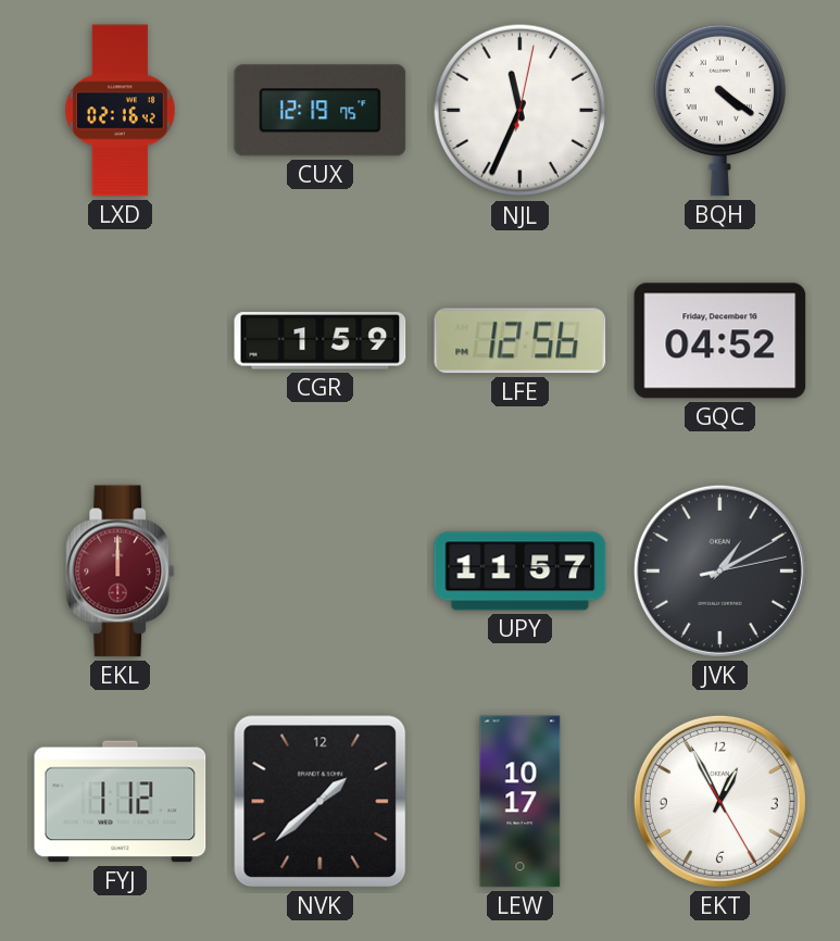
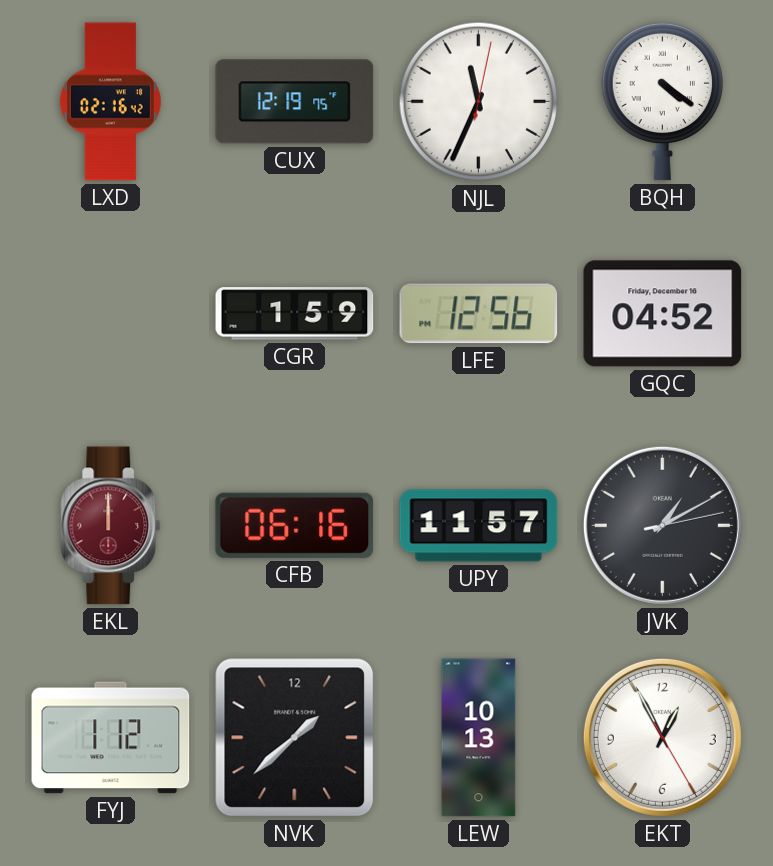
CFB: none -> 06:16
LEW: 10:17 -> 10:13
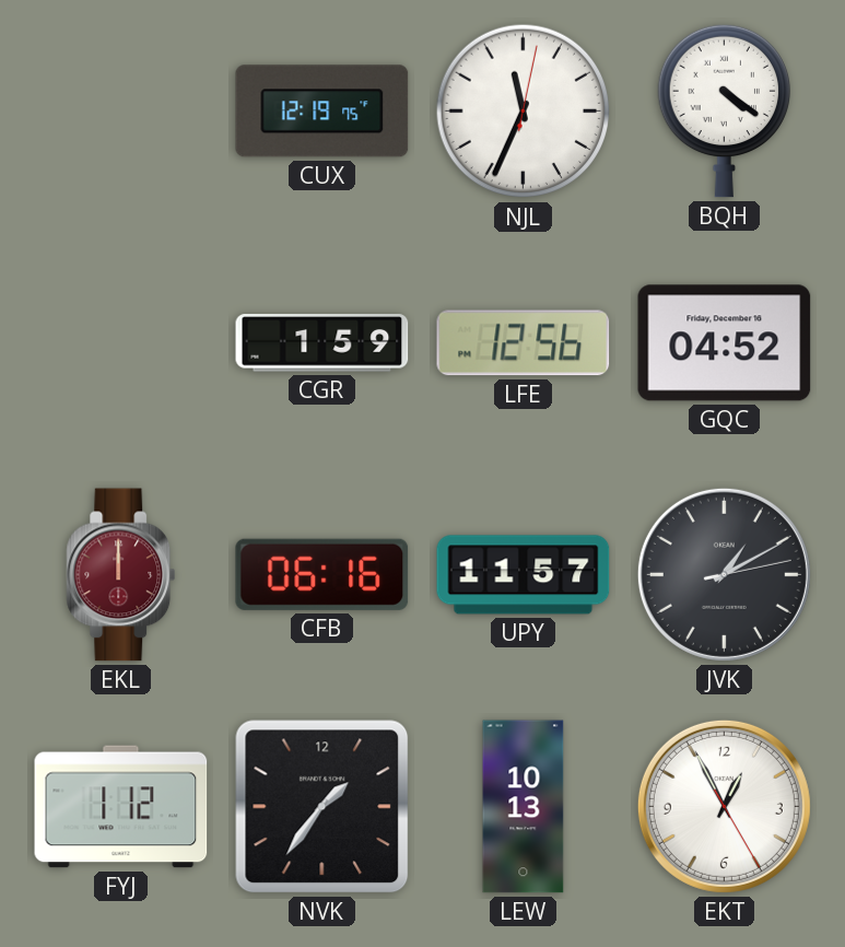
LXD: 02:16 -> none
NVK: 1:38 -> 1:36
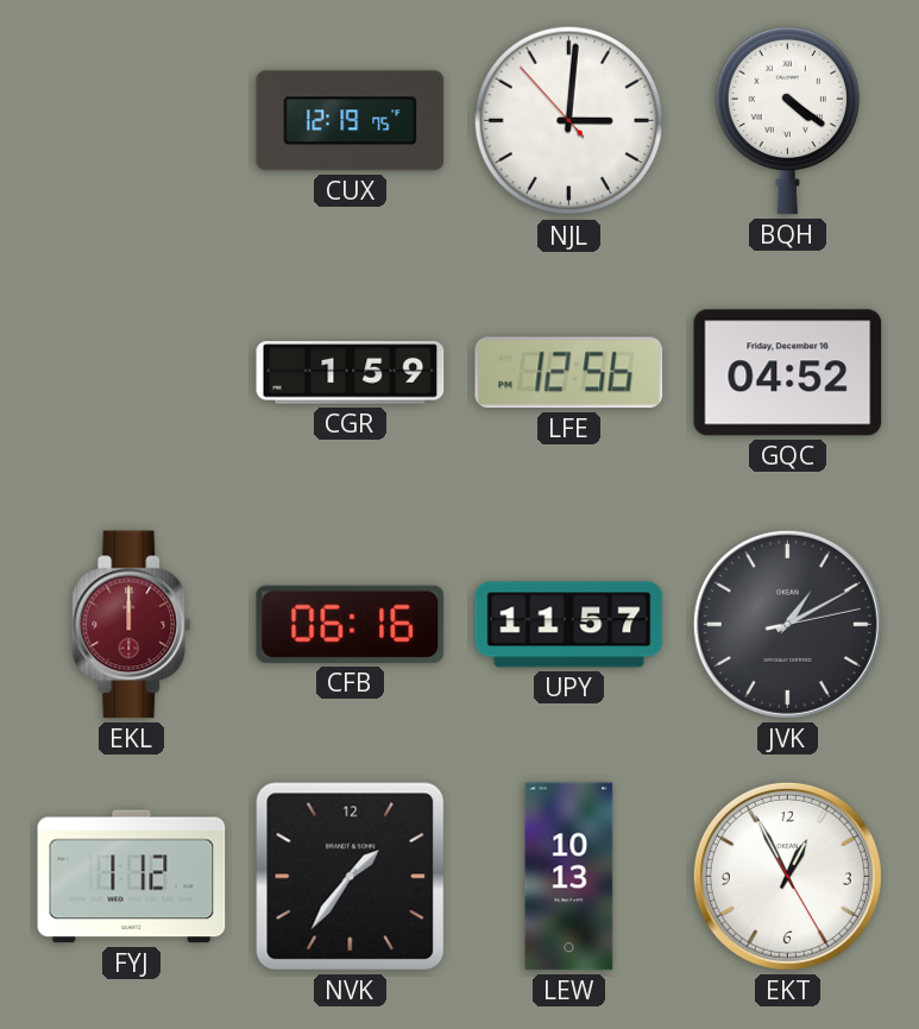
NJL: 11:34 -> 3:00
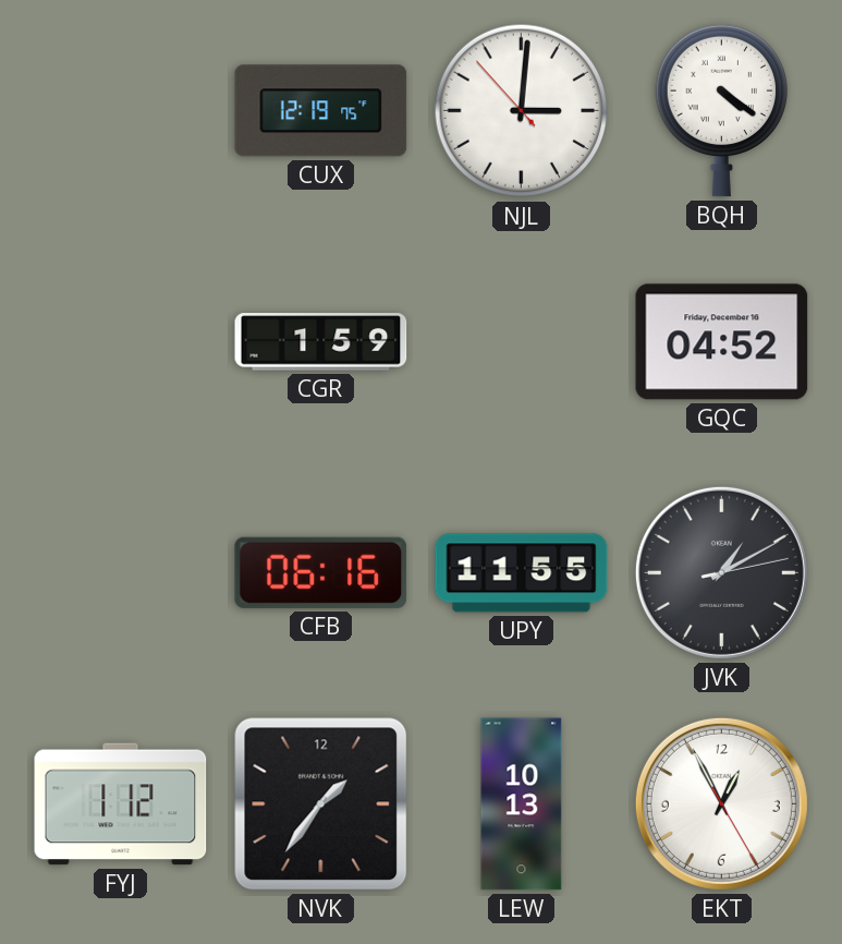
LFE: 12:56 -> none
EKL: 12:00 -> none
UPY: 11:57 -> 11:55
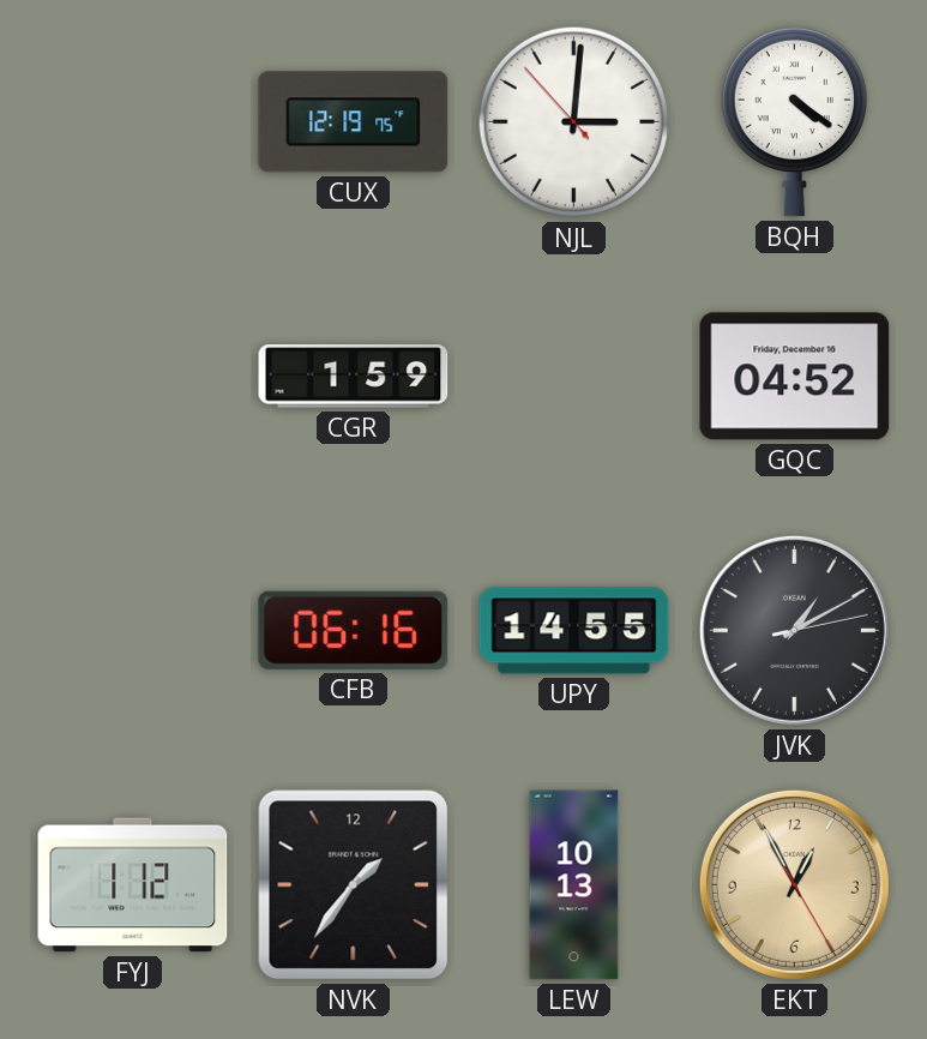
UPY: 11:55 -> 14:55
EKT dial: white -> champagne
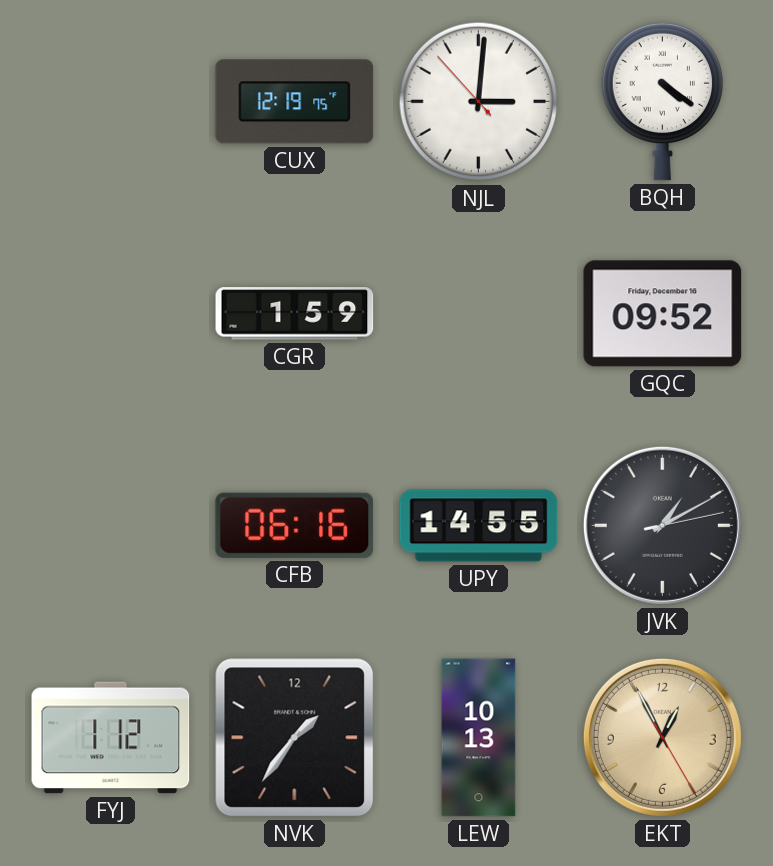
GQC: 04:52 -> 09:52
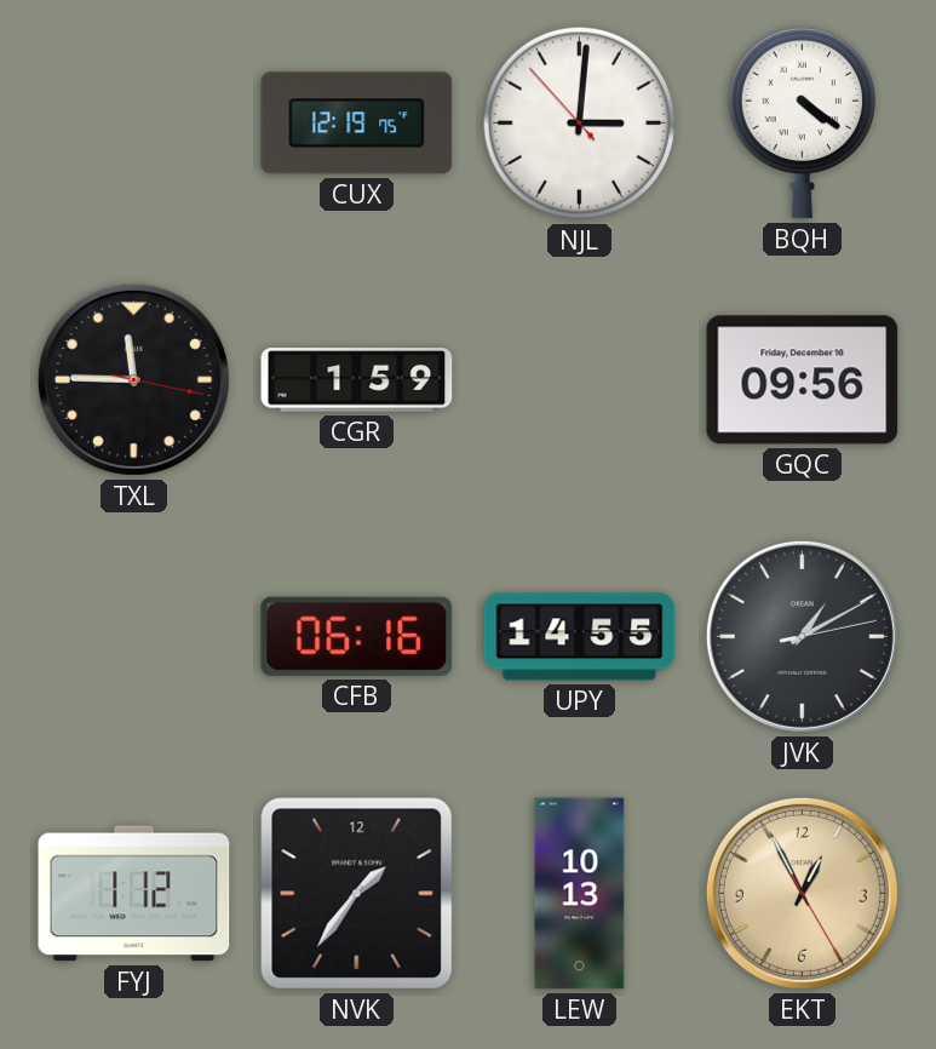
TXL: none -> 11:45
GQC: 09:52 -> 09:56
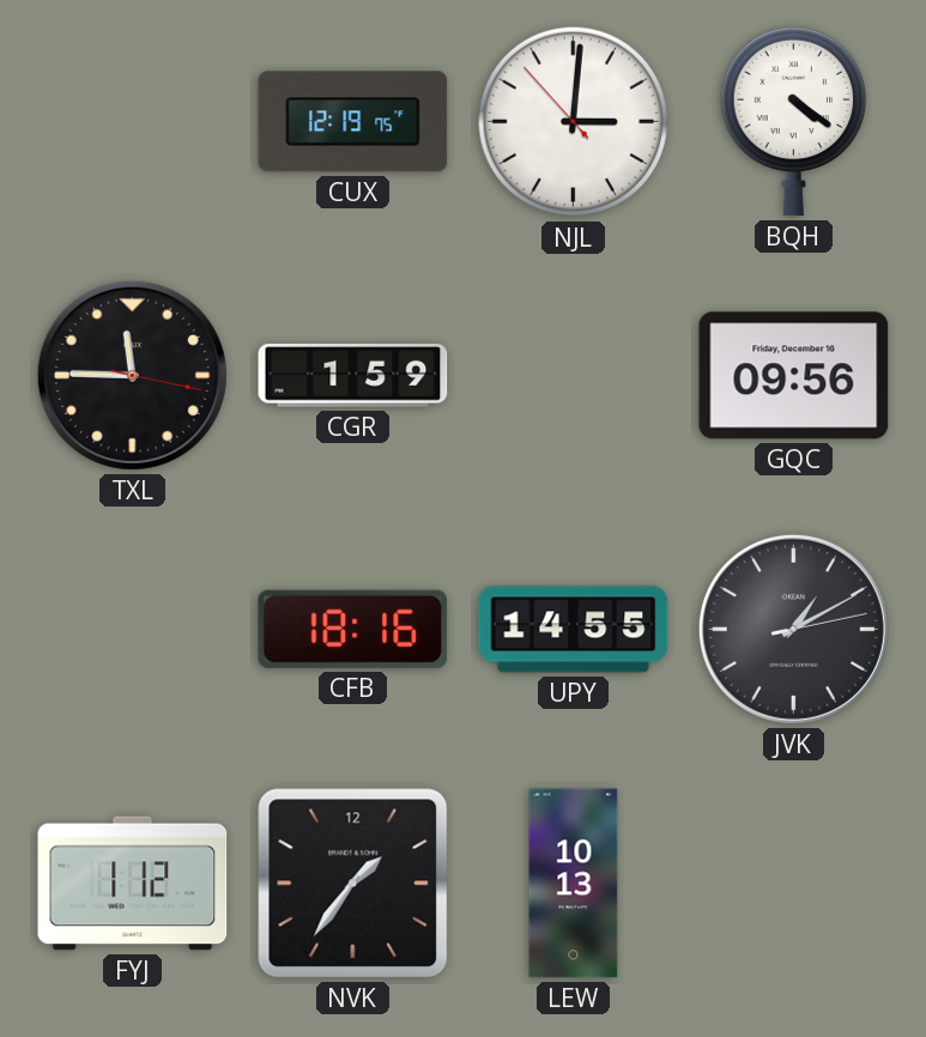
CFB: 06:16 -> 18:16
EKT: 12:55 -> none
